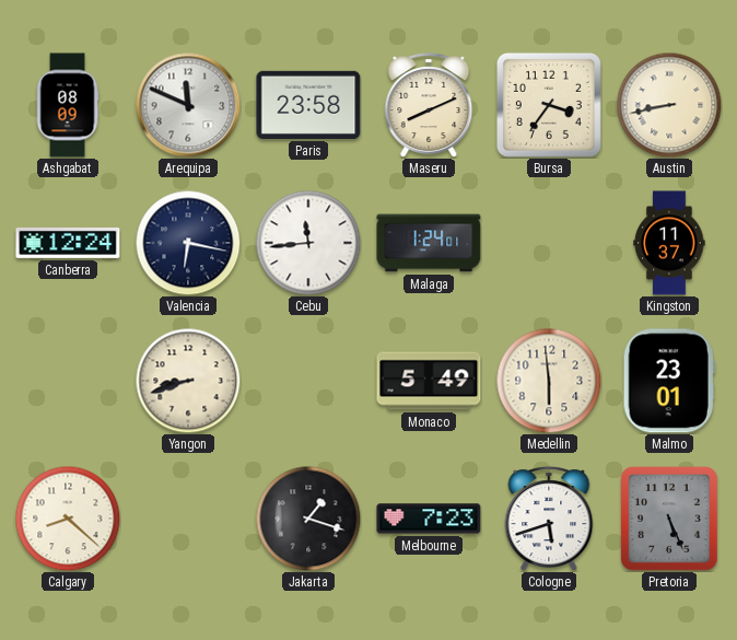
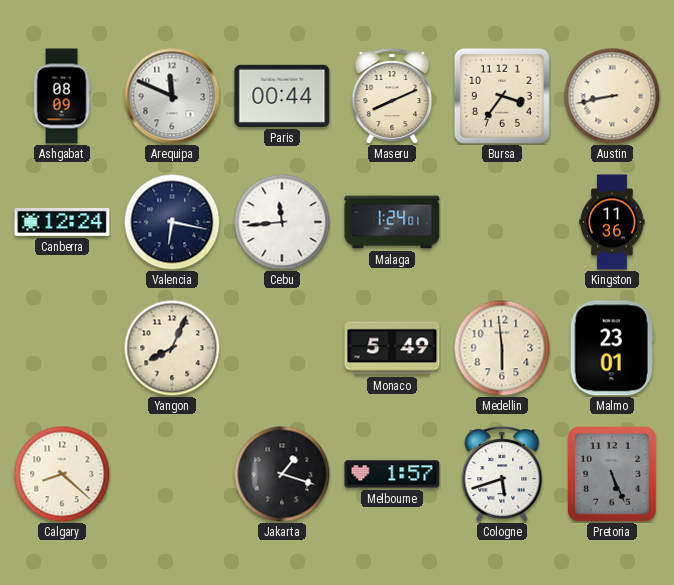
Paris: 23:58 -> 00:44
Kingston: 11:37 -> 11:36
Yangon: 8:42 -> 8:04
Melbourne: 7:23 -> 1:57
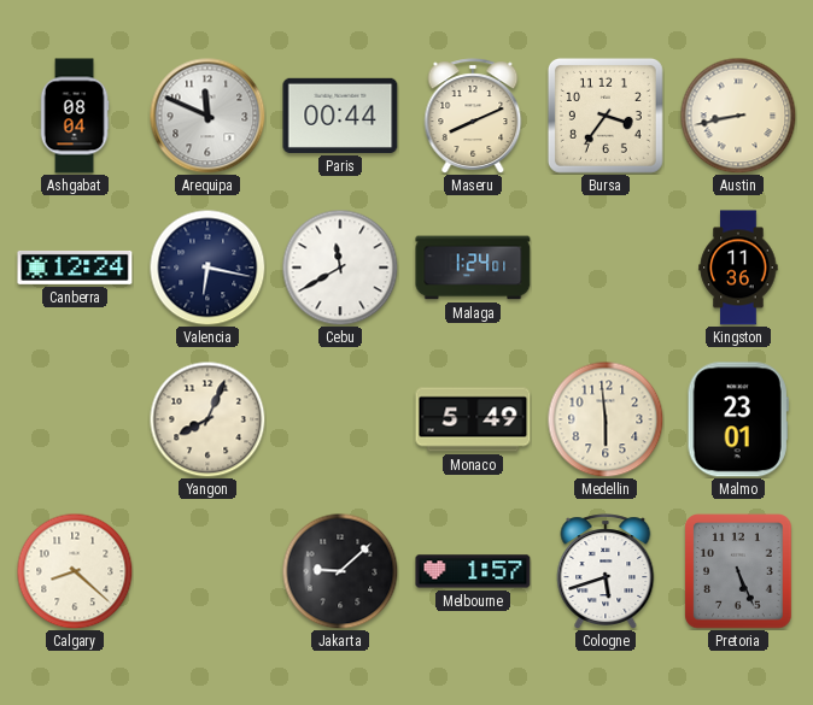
Ashgabat: 08:09 -> 08:04
Cebu: 11:44 -> 11:40
Jakarta: 1:18 -> 9:08
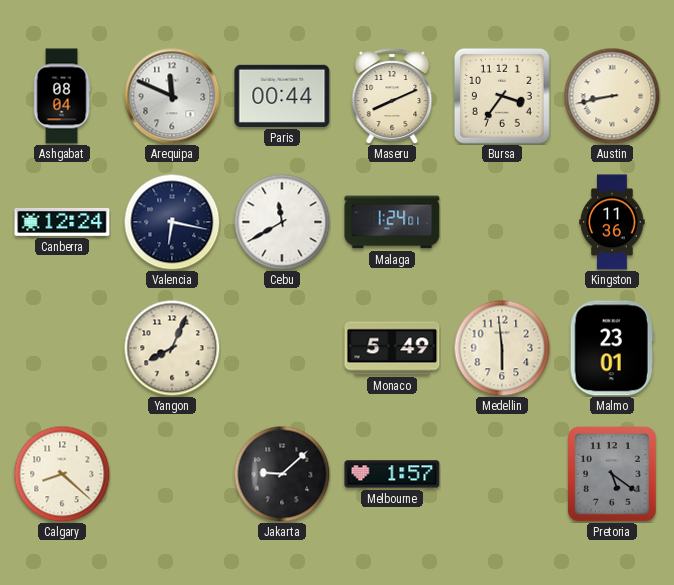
Cologne: 5:42 -> none
Pretoria: 5:26 -> 5:21
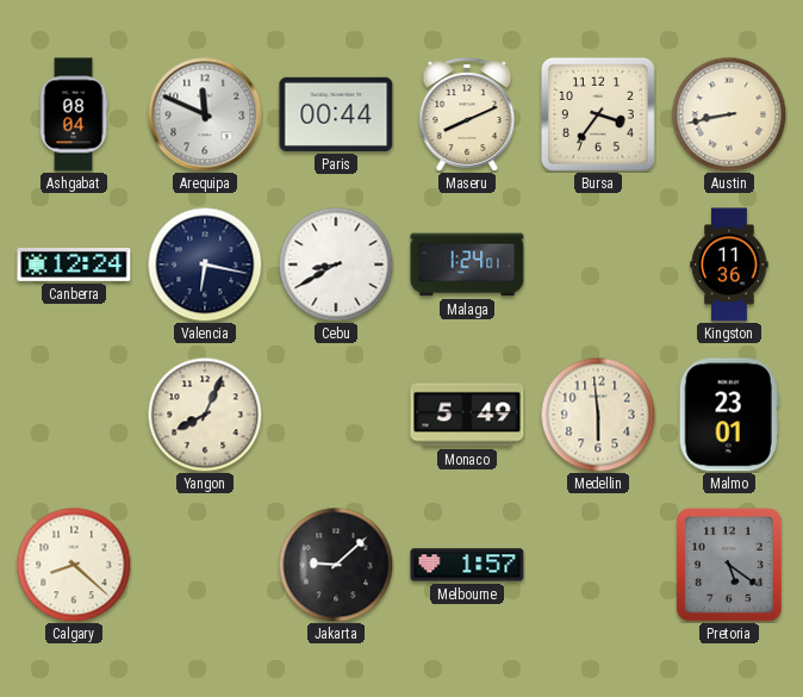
Cebu: 11:40 -> 8:40
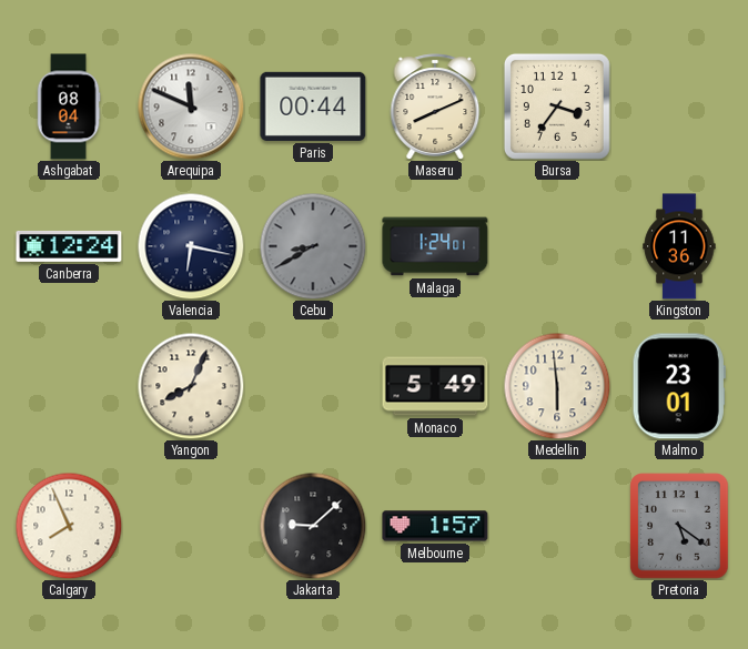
Austin: 8:43 -> none
Cebu dial: white -> grey
Calgary: 8:22 -> 7:56
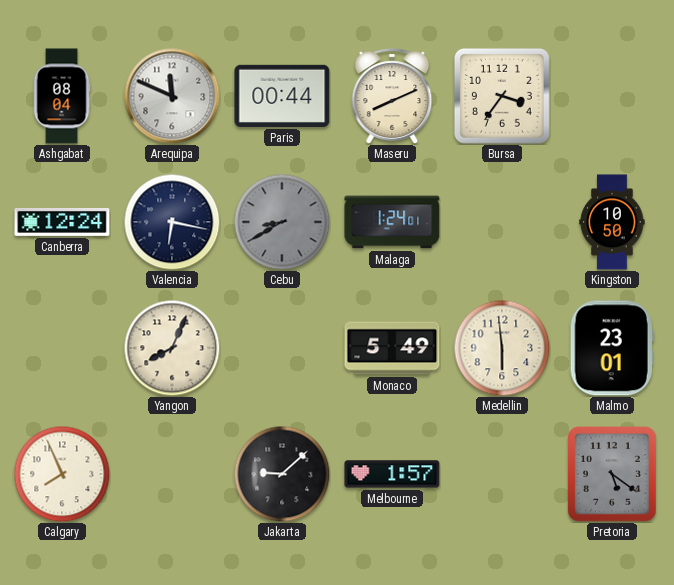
Kingston: 11:36 -> 10:50
